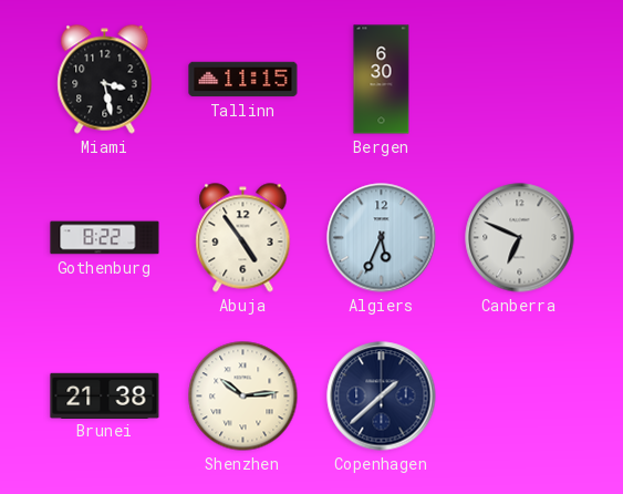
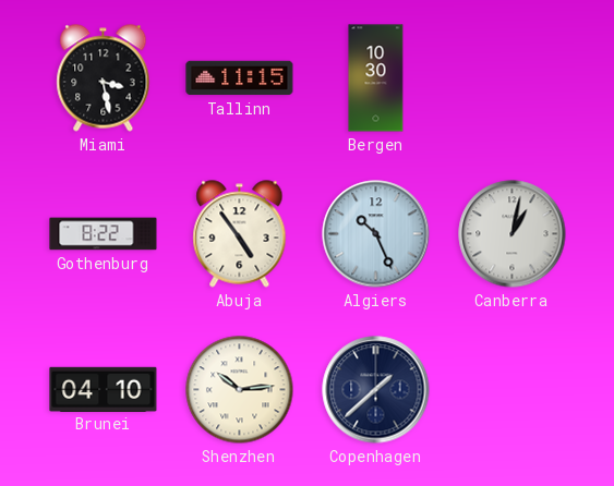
Bergen: 6:30 -> 10:30
Algiers: 5:34 -> 10:26
Canberra: 6:49 -> 1:02
Brunei: 21:38 -> 04:10
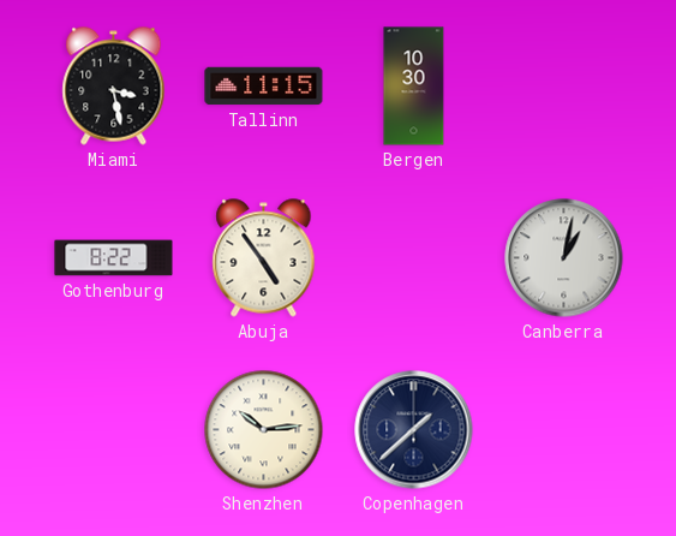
Algiers: 10:26 -> none
Brunei: 04:10 -> none
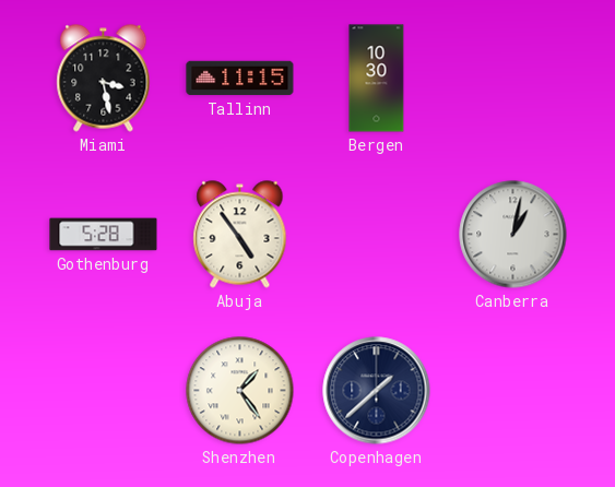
Gothenburg: 8:22 -> 5:28
Shenzhen: 10:14 -> 1:24
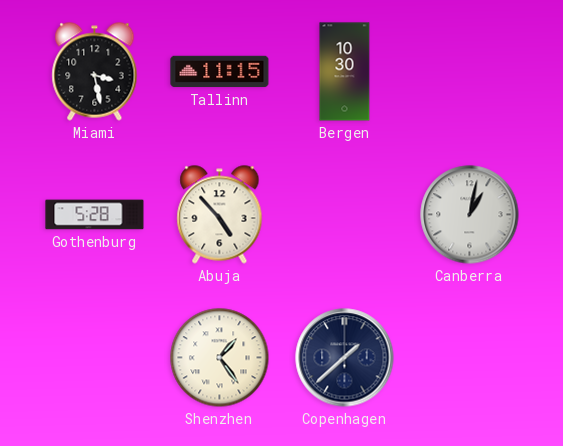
Abuja: 4:54 -> 4:53
